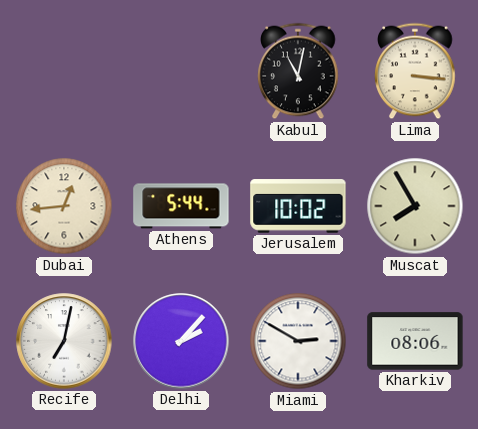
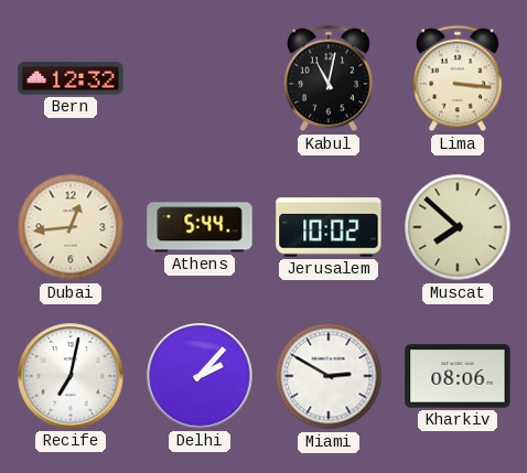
Bern: none -> 12:32
Muscat: 7:55 -> 7:52
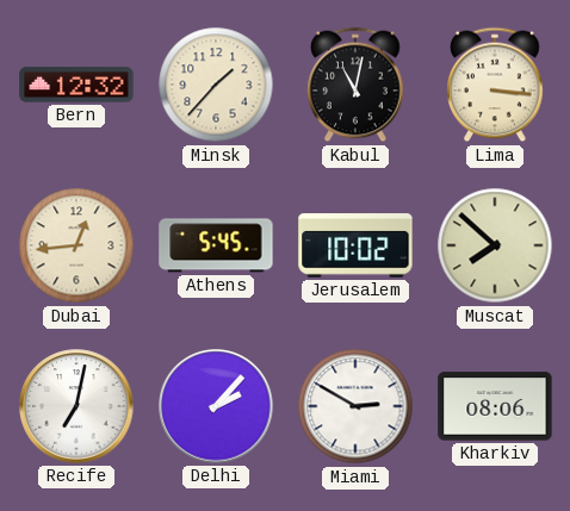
Minsk: none -> 1:37
Athens: 5:44 -> 5:45
